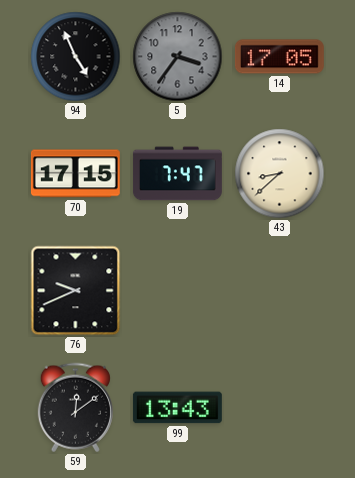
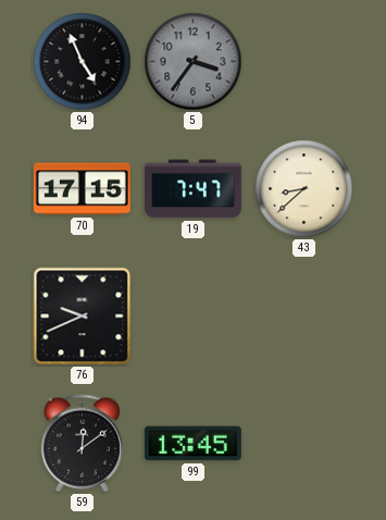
14: 17:05 -> none
99: 13:43 -> 13:45
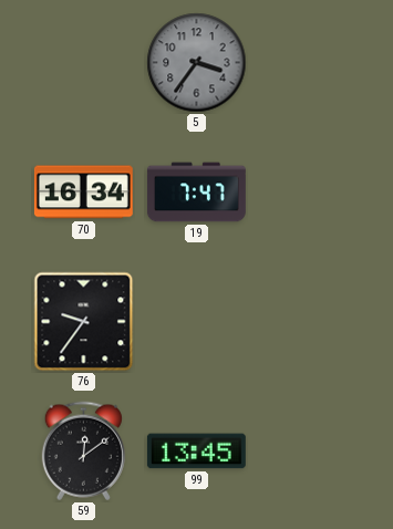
94: 4:56 -> none
70: 17:15 -> 16:34
43: 8:38 -> none
76: 9:41 -> 9:36
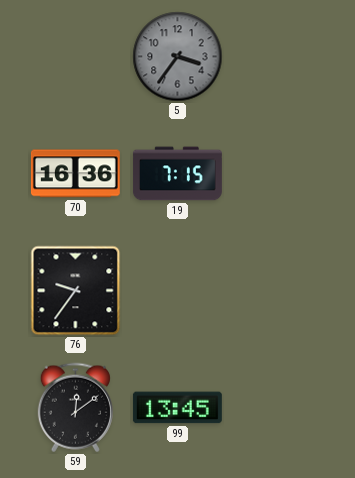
70: 16:34 -> 16:36
19: 7:47 -> 7:15
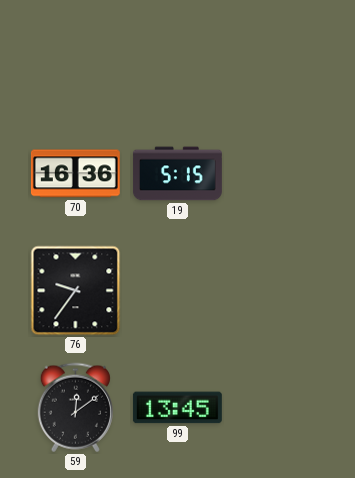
5: 3:36 -> none
19: 7:15 -> 5:15
